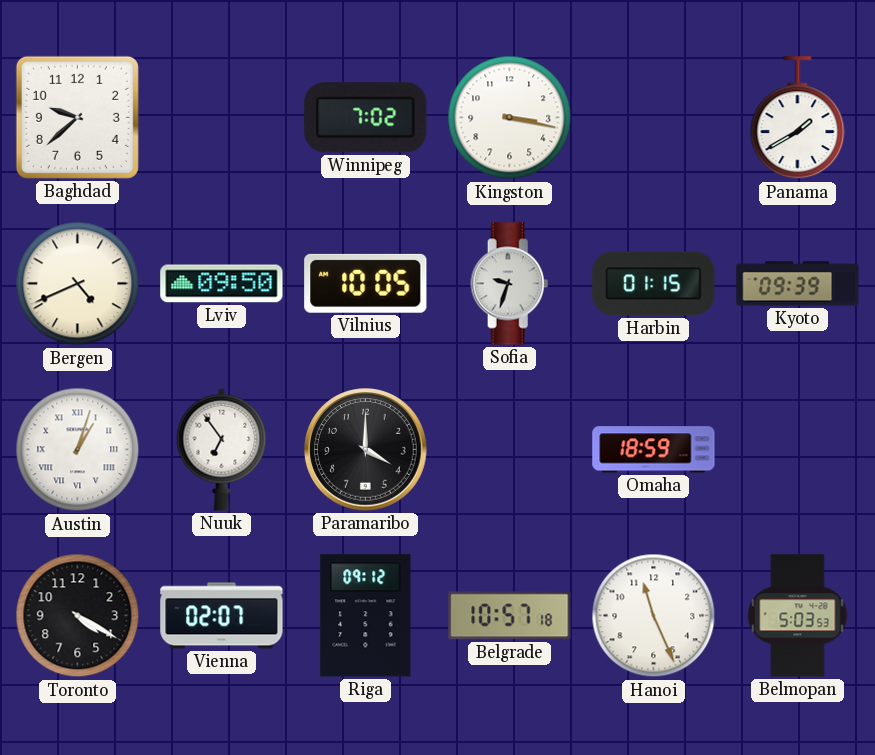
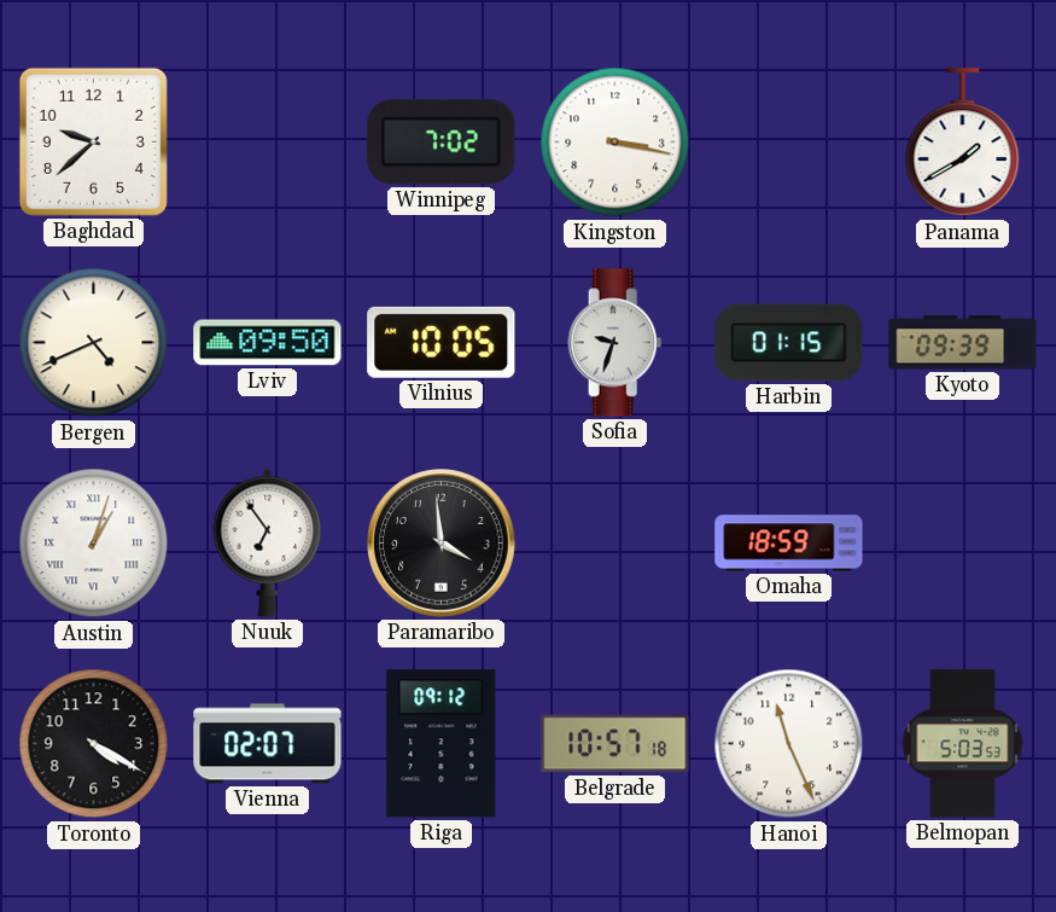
Paramaribo: 4:00 -> 3:59
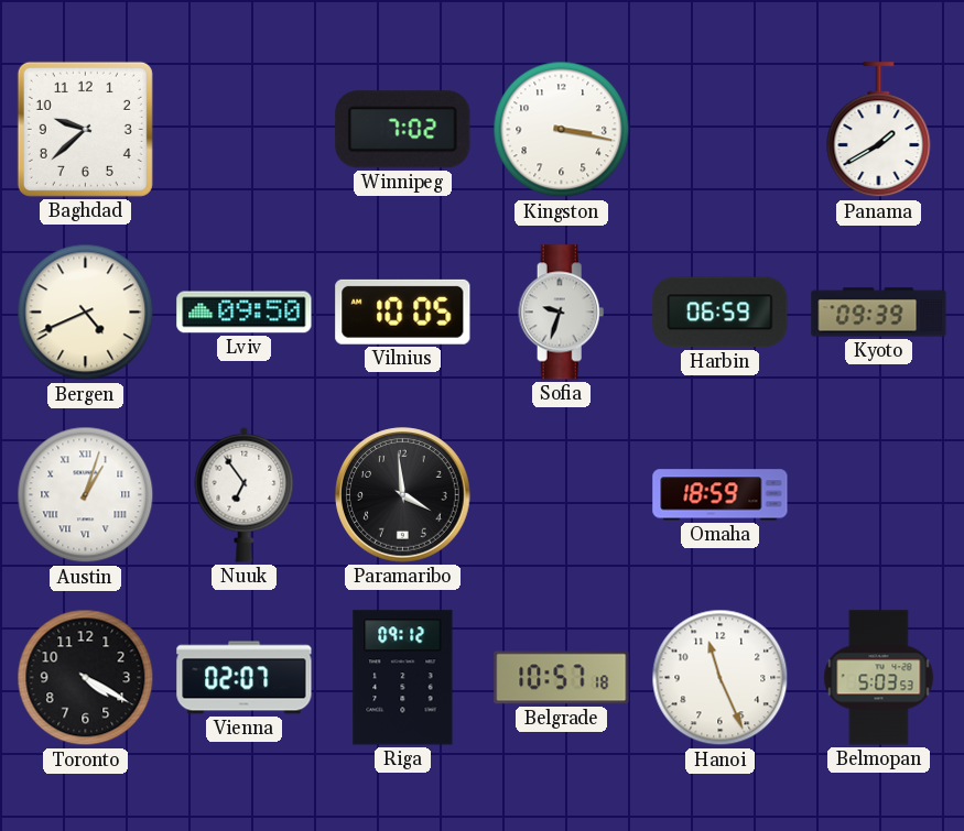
Harbin: 01:15 -> 06:59
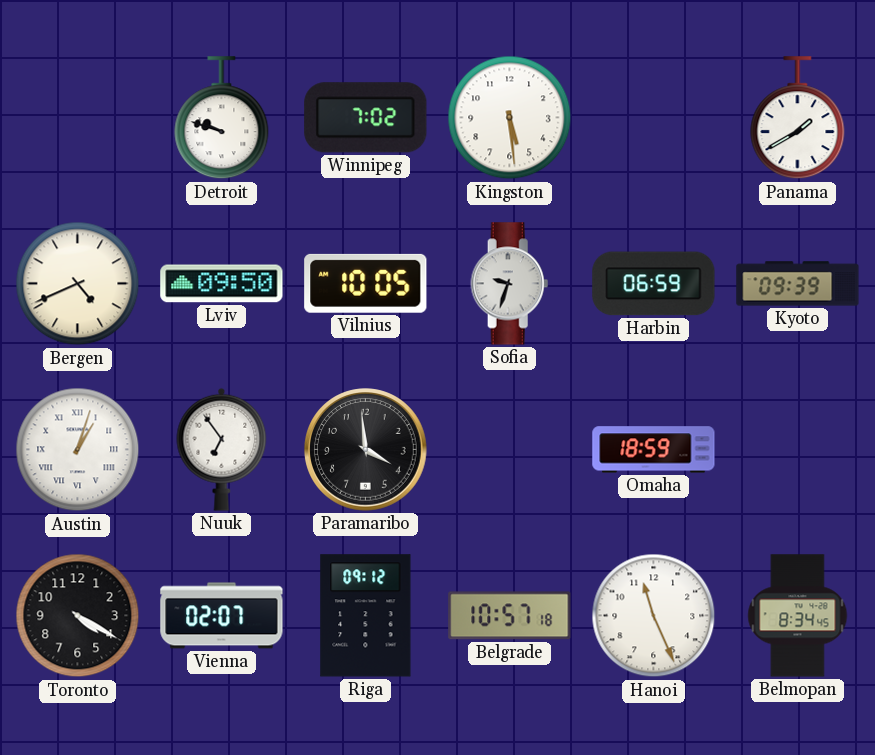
Baghdad: 9:38 -> none
Detroit: none -> 9:48
Kingston: 3:17 -> 5:29
Belmopan: 5:03 -> 8:34
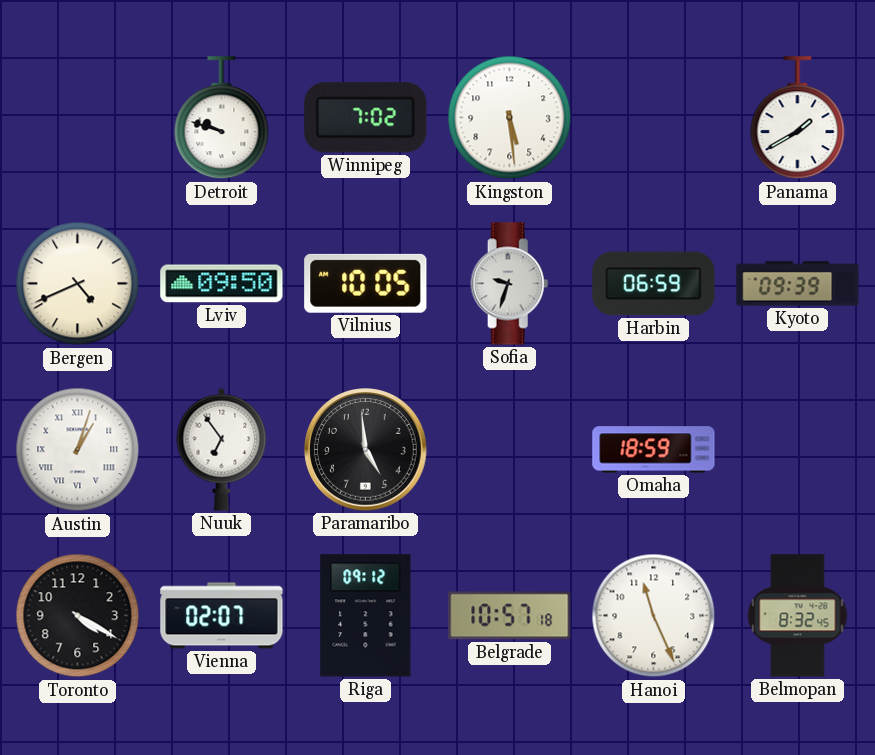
Paramaribo: 3:59 -> 4:59
Belmopan: 8:34 -> 8:32
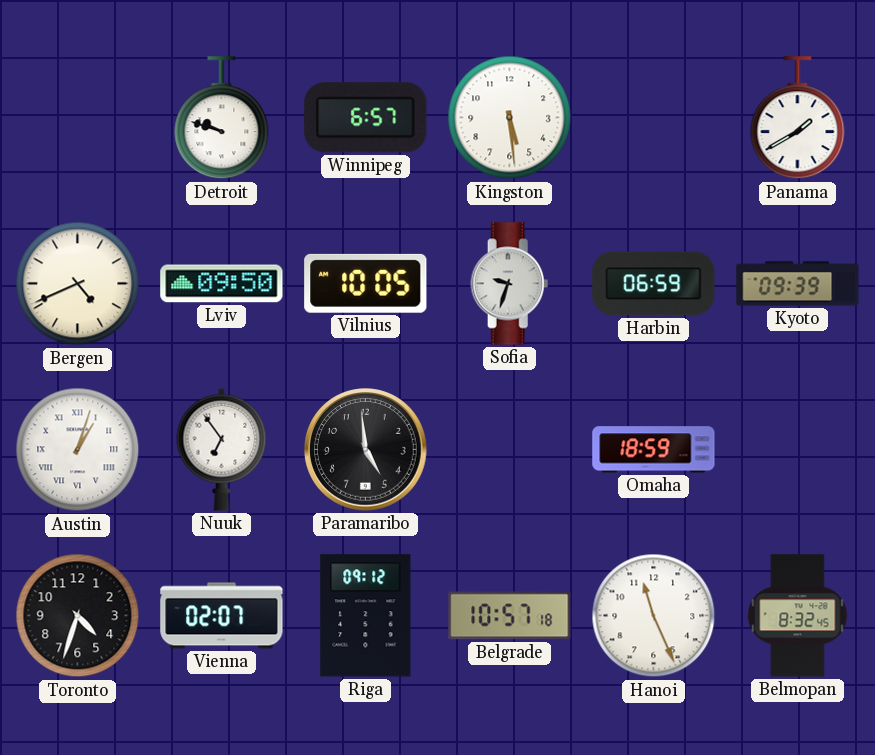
Winnipeg: 7:02 -> 6:57
Toronto: 4:20 -> 4:33
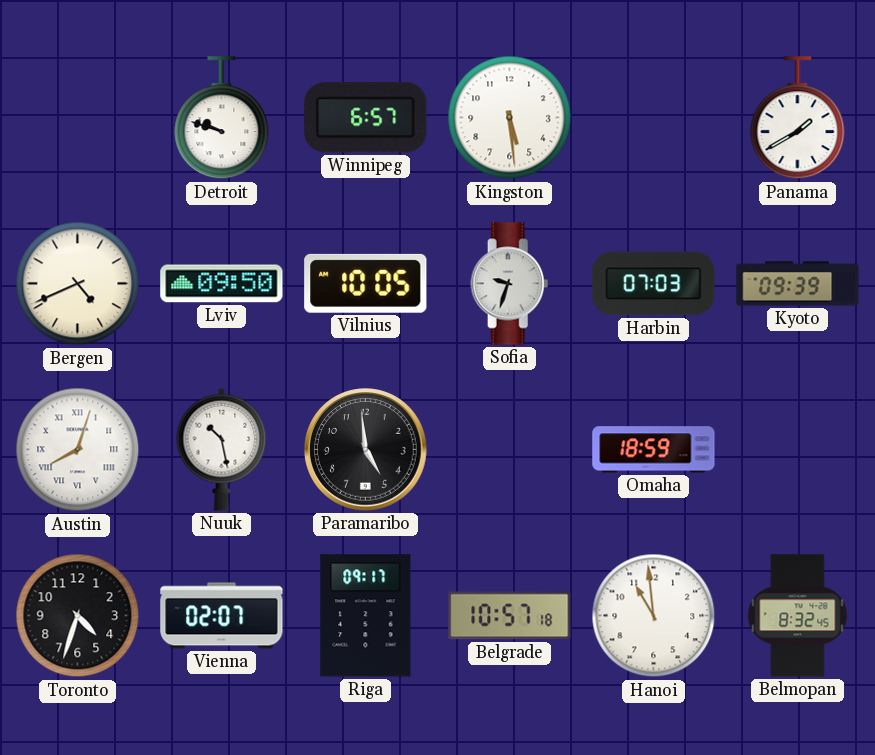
Harbin: 06:59 -> 07:03
Austin: 1:03 -> 8:03
Nuuk: 6:54 -> 10:28
Riga: 09:12 -> 09:17
Hanoi: 11:26 -> 10:59
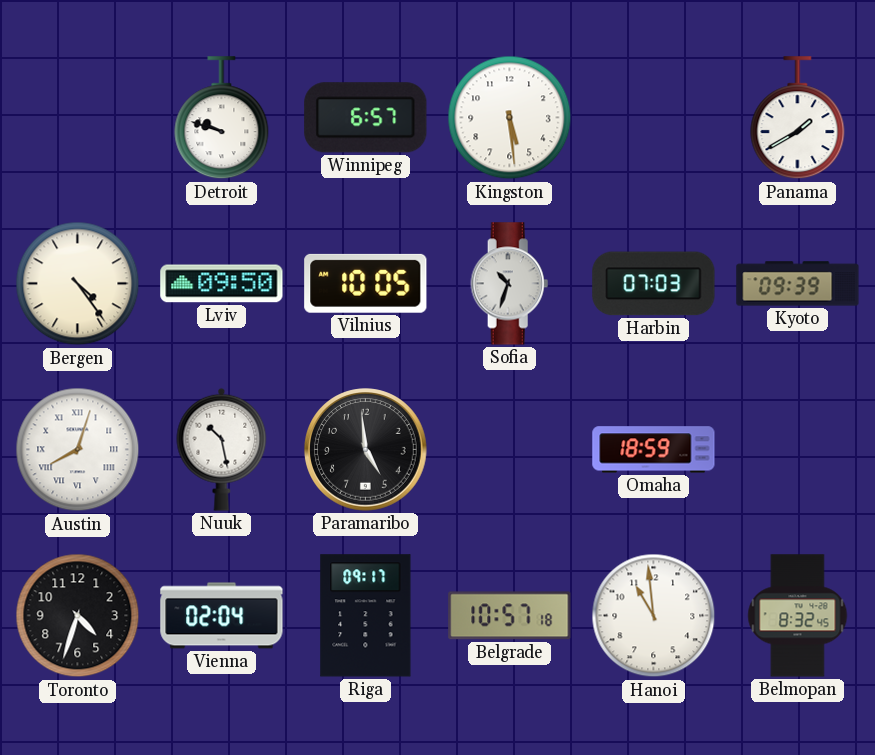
Bergen: 4:41 -> 4:24
Sofia: 9:33 -> 10:33
Vienna: 02:07 -> 02:04
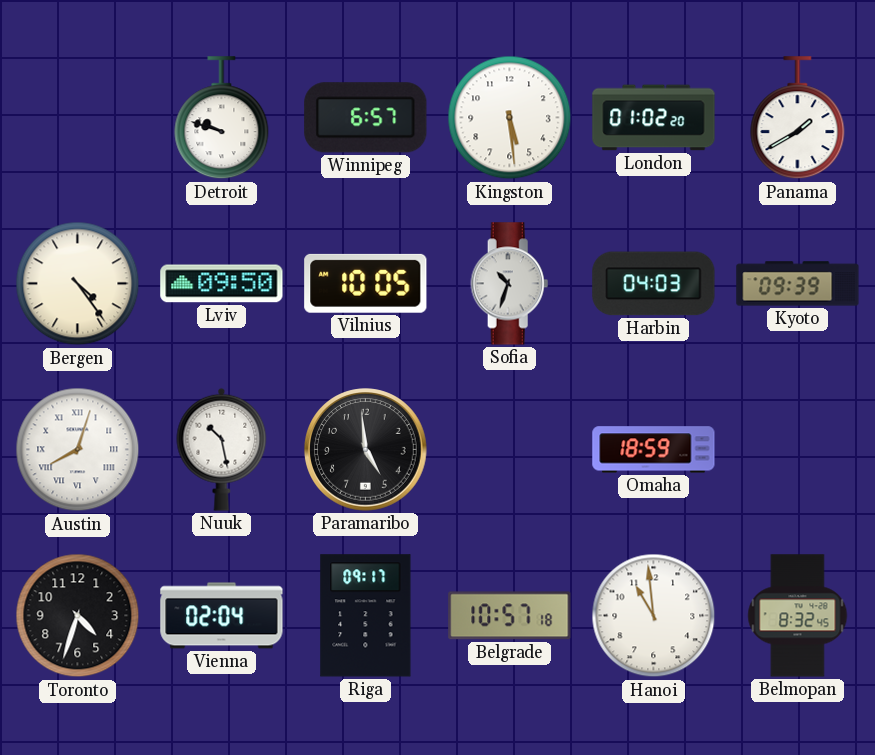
London: none -> 01:02
Harbin: 07:03 -> 04:03
